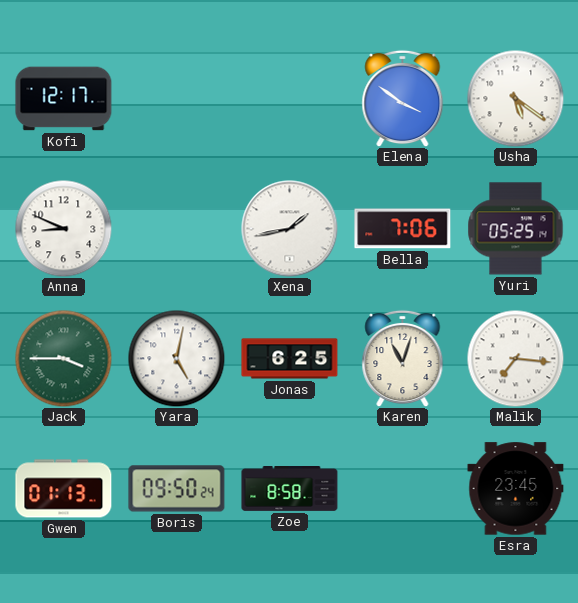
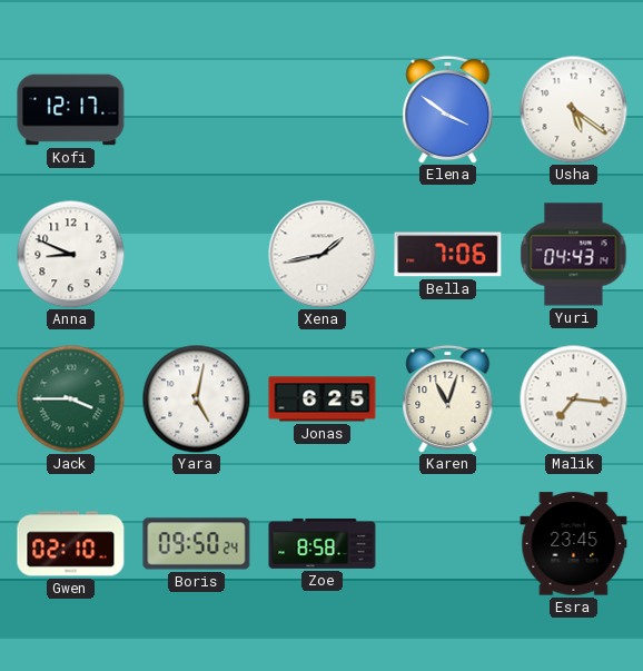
Yuri: 05:25 -> 04:43
Gwen: 01:13 -> 02:10
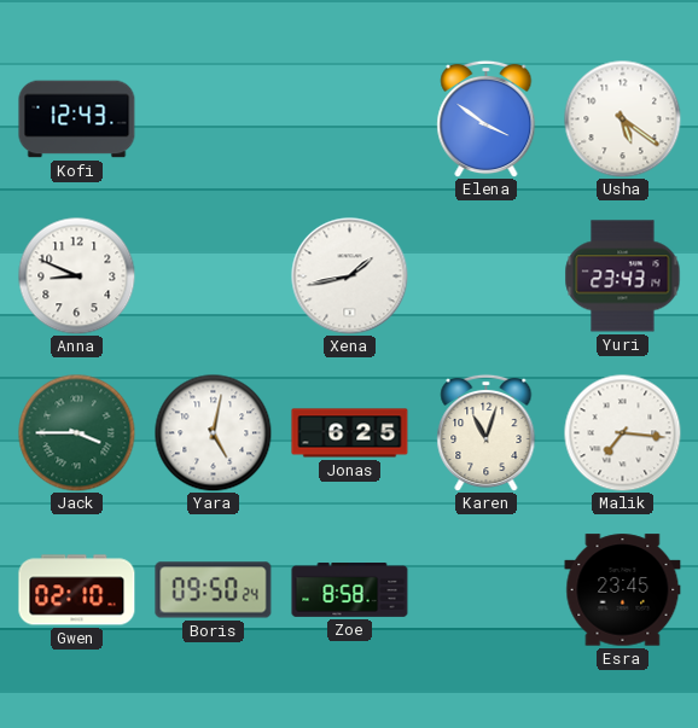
Kofi: 12:17 -> 12:43
Bella: 7:06 -> none
Yuri: 04:43 -> 23:43
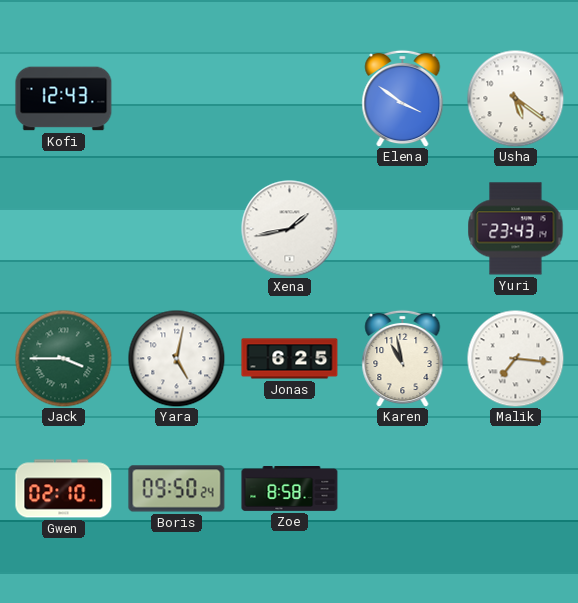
Anna: 8:49 -> none
Karen: 11:03 -> 10:58
Esra: 23:45 -> none
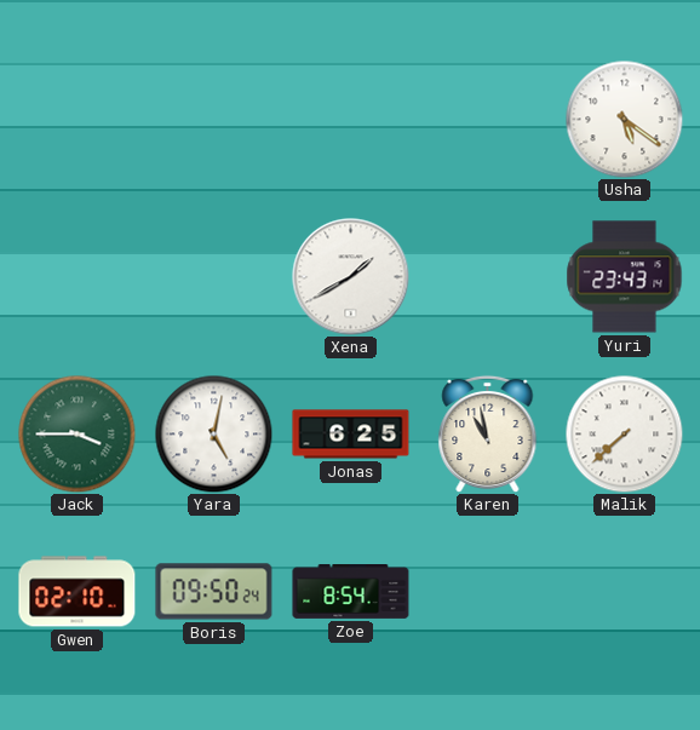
Kofi: 12:43 -> none
Elena: 3:51 -> none
Xena: 1:43 -> 1:40
Malik: 7:16 -> 7:38
Zoe: 8:58 -> 8:54
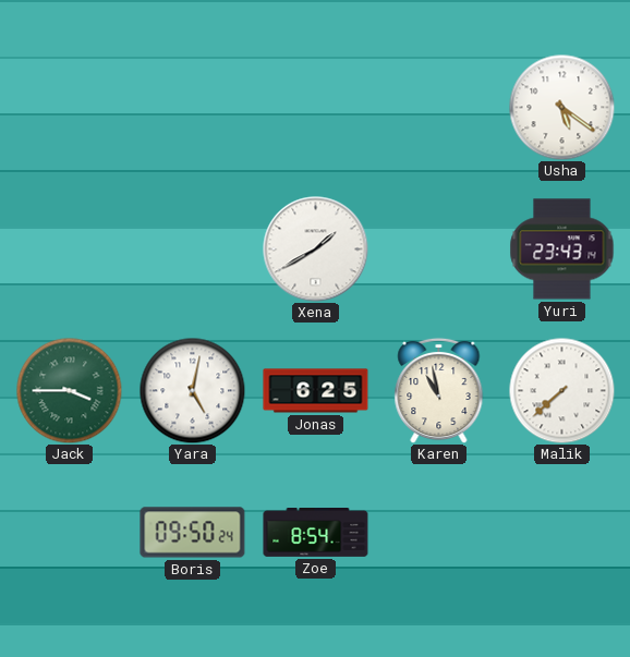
Gwen: 02:10 -> none
